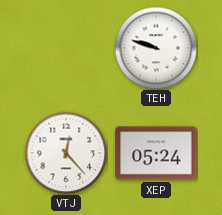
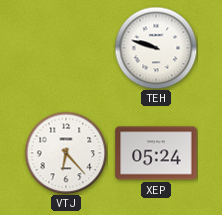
VTJ: 12:23 -> 6:23
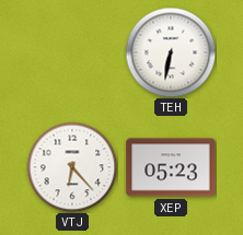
TEH: 9:48 -> 6:32
XEP: 05:24 -> 05:23
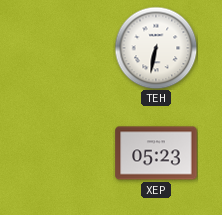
VTJ: 6:23 -> none
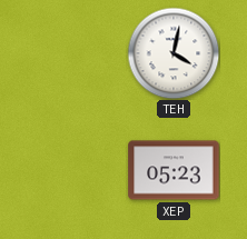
TEH: 6:32 -> 4:02
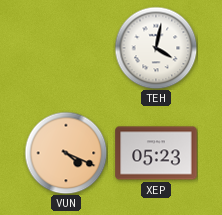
VUN: none -> 4:19
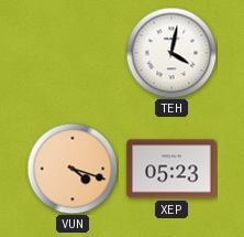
VUN: 4:19 -> 4:18
